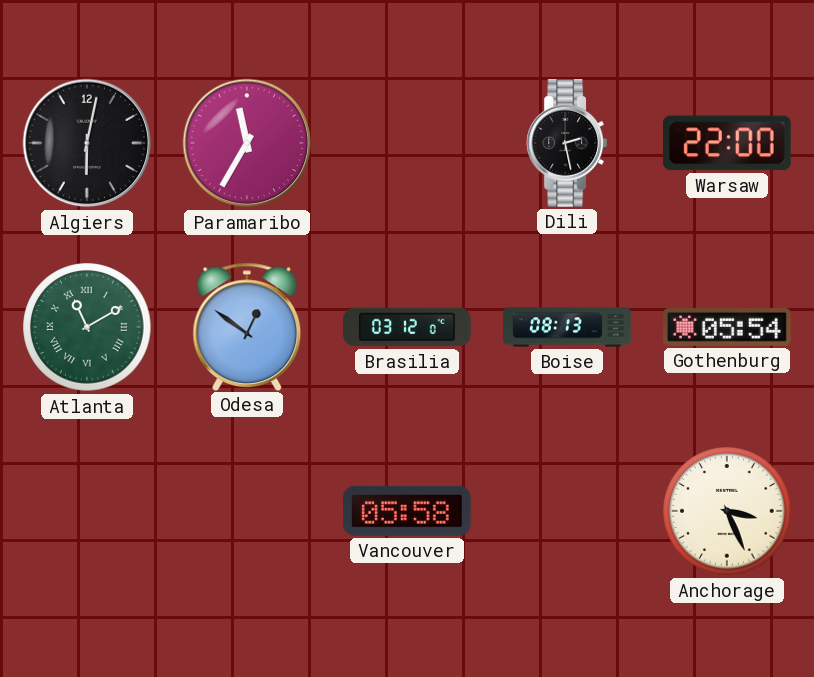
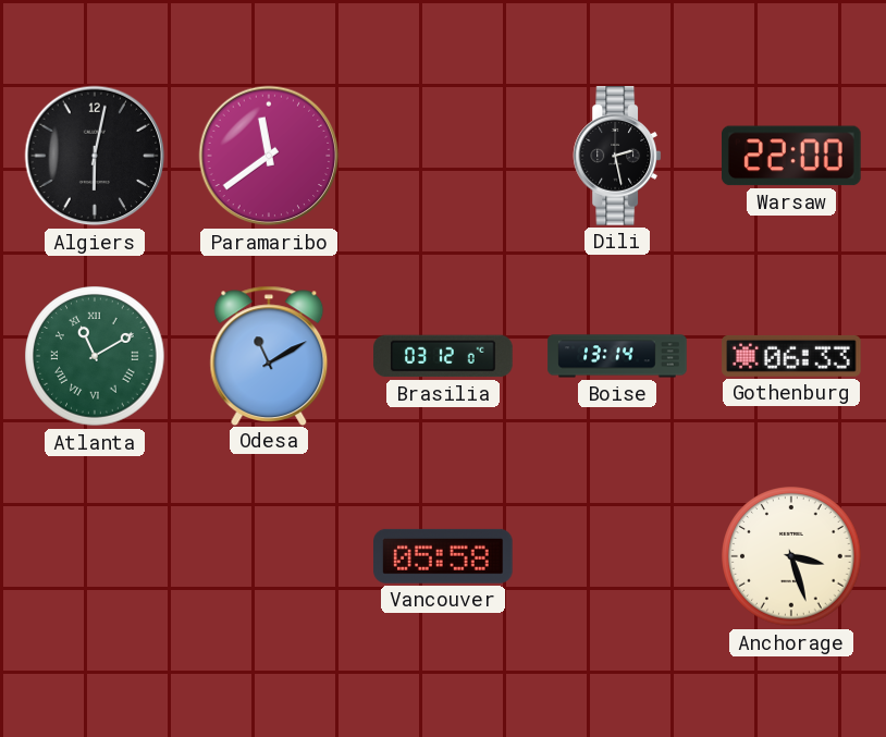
Paramaribo: 11:35 -> 11:39
Odesa: 12:51 -> 11:10
Boise: 08:13 -> 13:14
Gothenburg: 05:54 -> 06:33
Anchorage: 3:26 -> 3:27
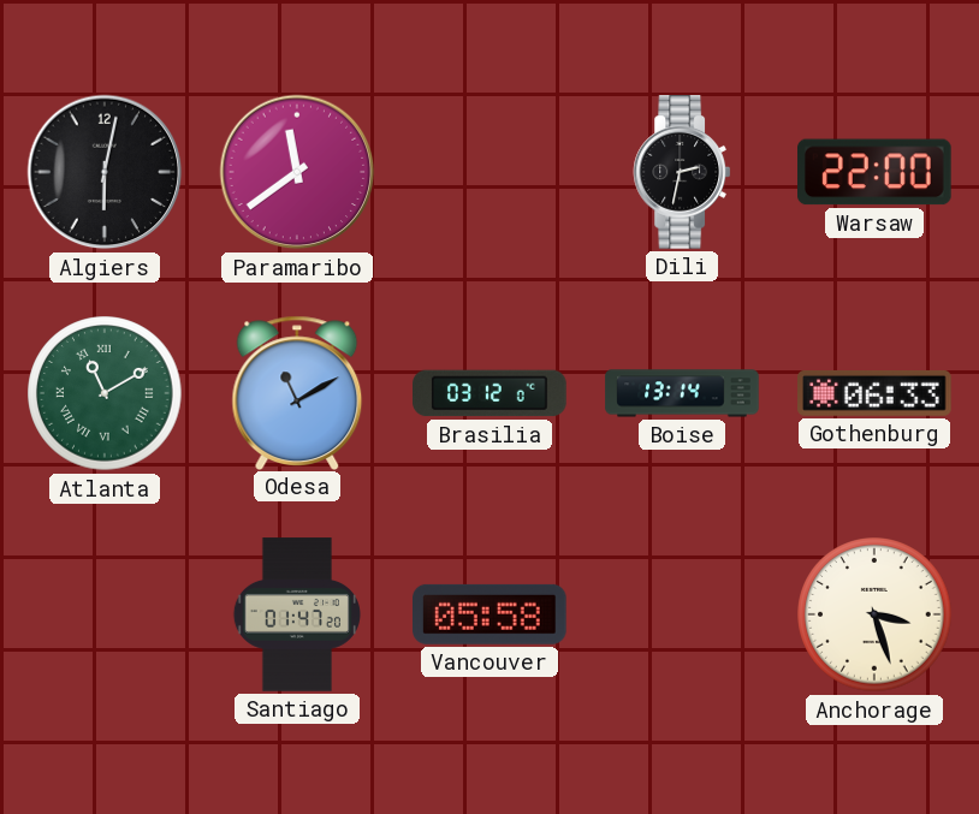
Dili: 2:28 -> 2:32
Santiago: none -> 01:47
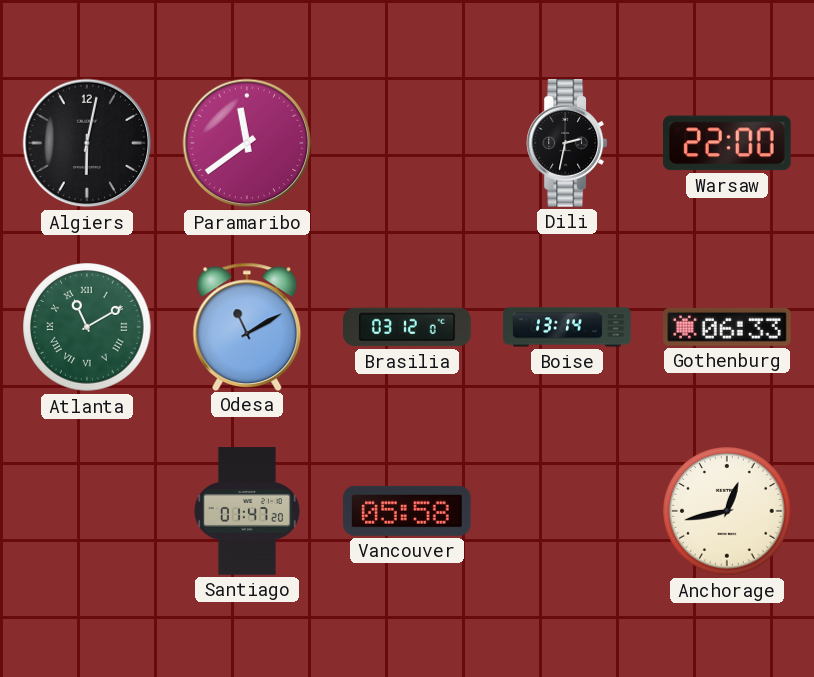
Anchorage: 3:27 -> 12:43
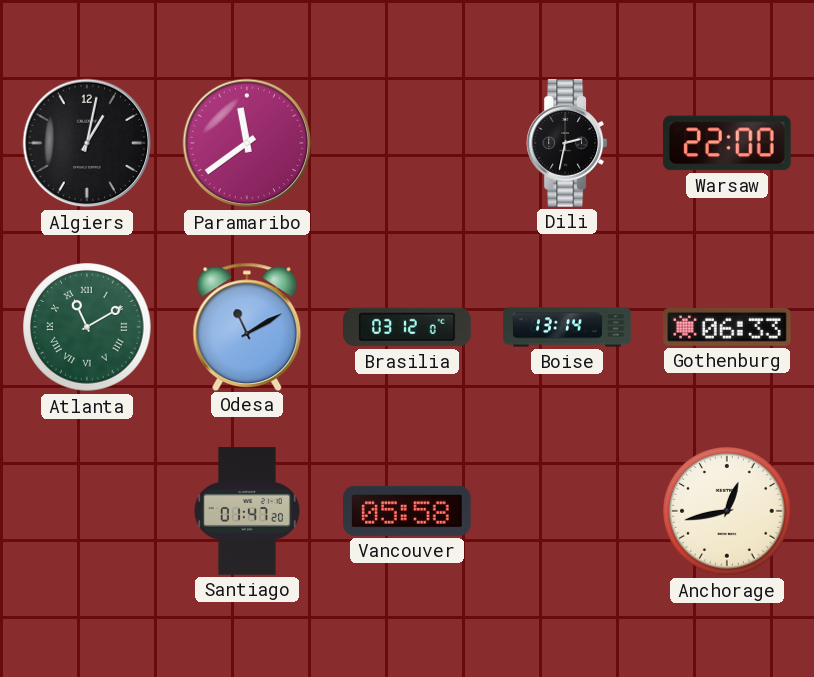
Algiers: 6:02 -> 1:02
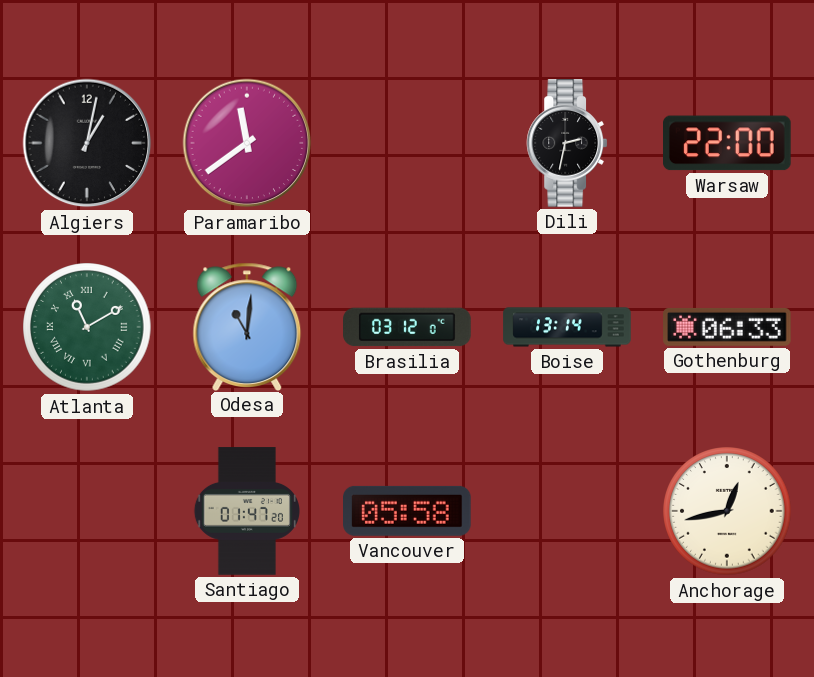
Odesa: 11:10 -> 11:01
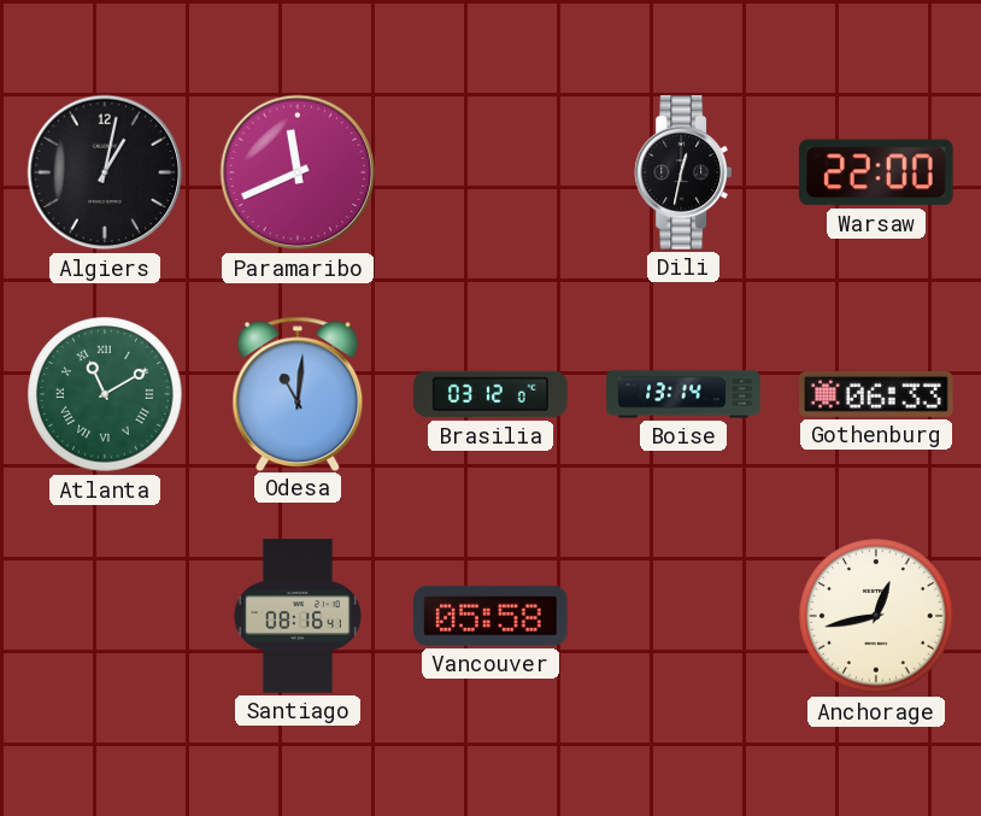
Paramaribo: 11:39 -> 11:41
Dili: 2:32 -> 12:32
Santiago: 01:47 -> 08:16
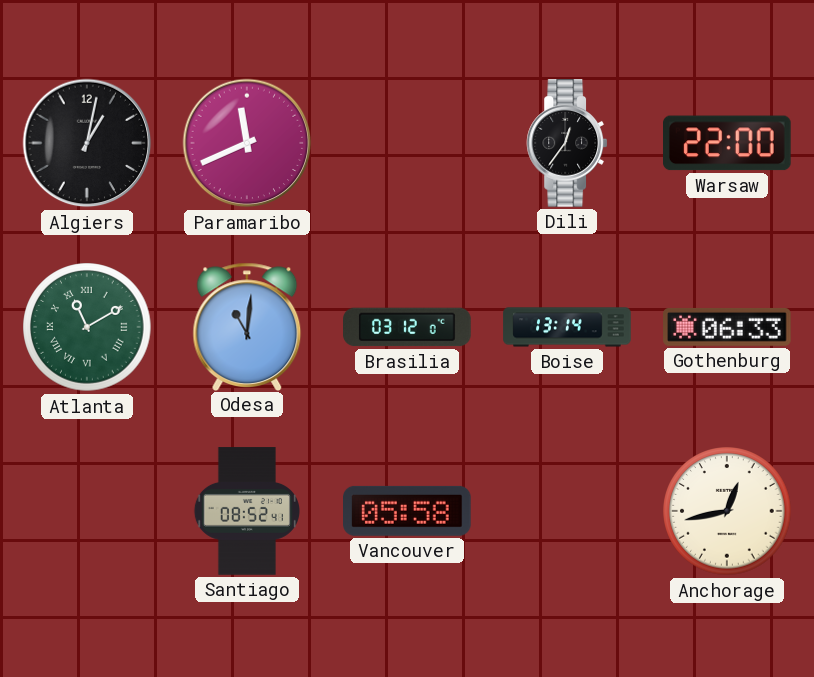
Dili: 12:32 -> 12:36
Santiago: 08:16 -> 08:52
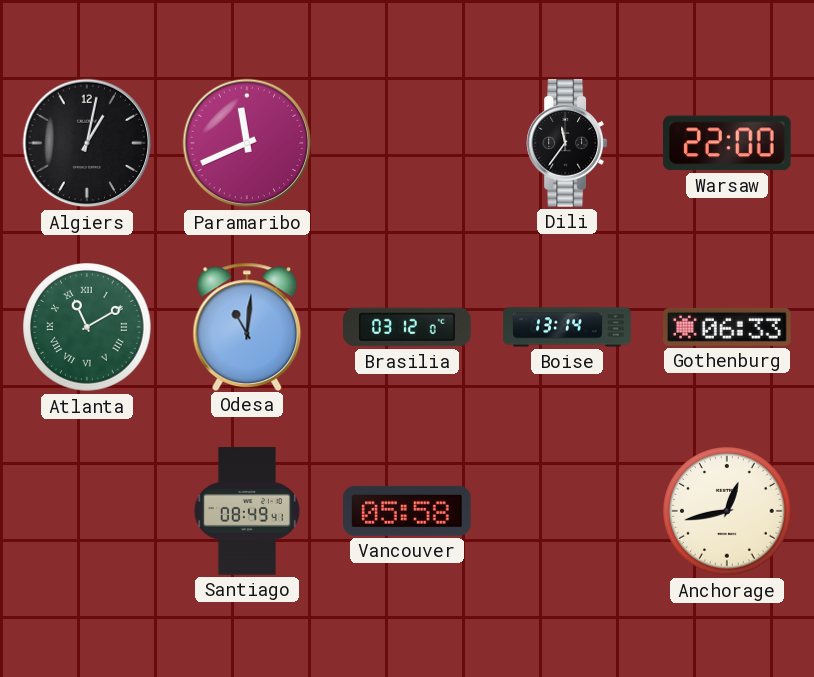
Dili: 12:36 -> 11:36
Santiago: 08:52 -> 08:49
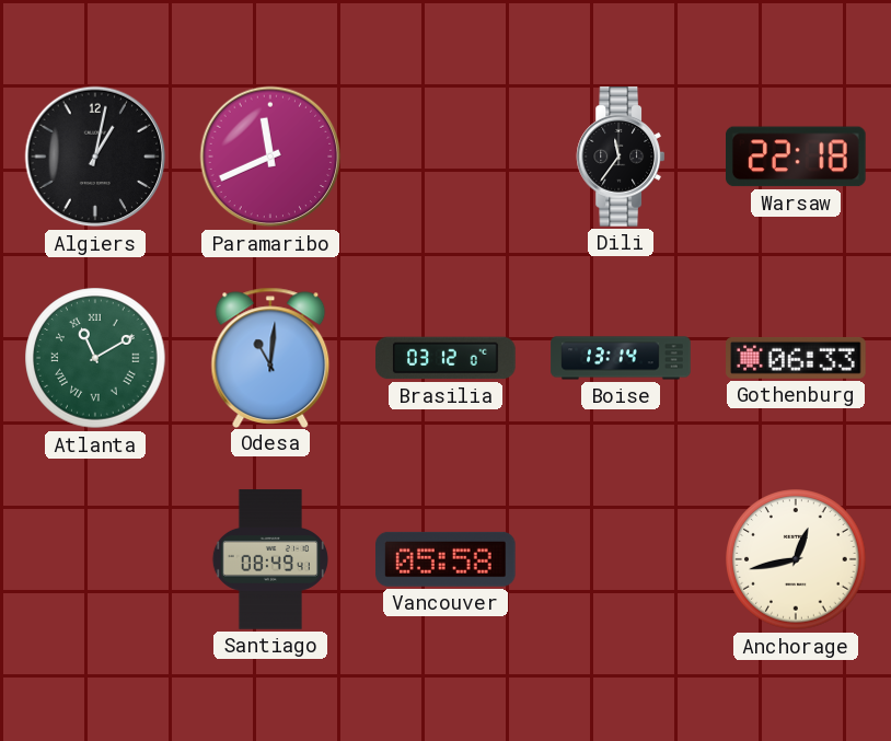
Warsaw: 22:00 -> 22:18
